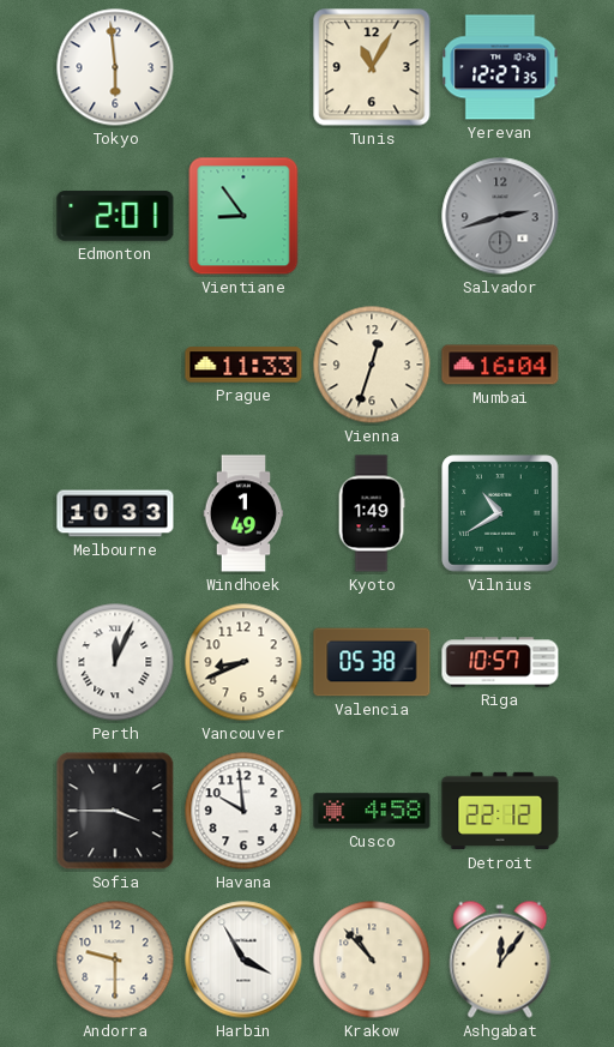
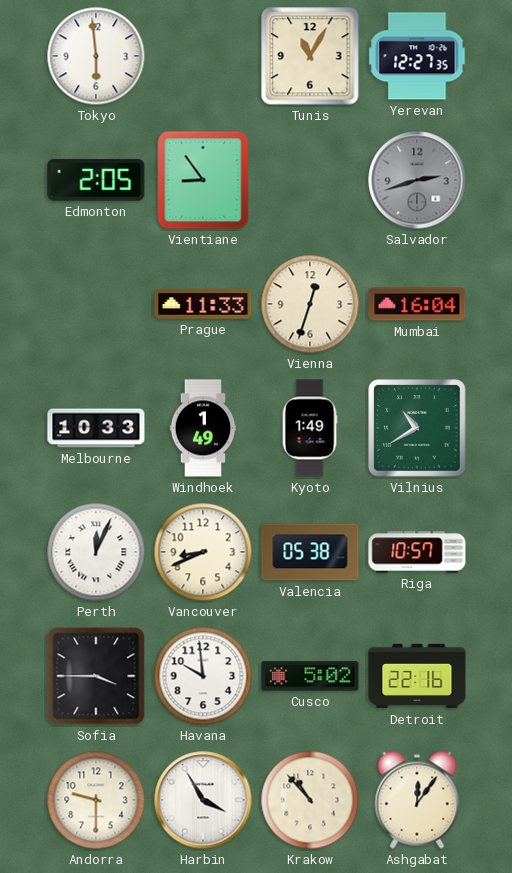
Edmonton: 2:01 -> 2:05
Cusco: 4:58 -> 5:02
Detroit: 22:12 -> 22:16
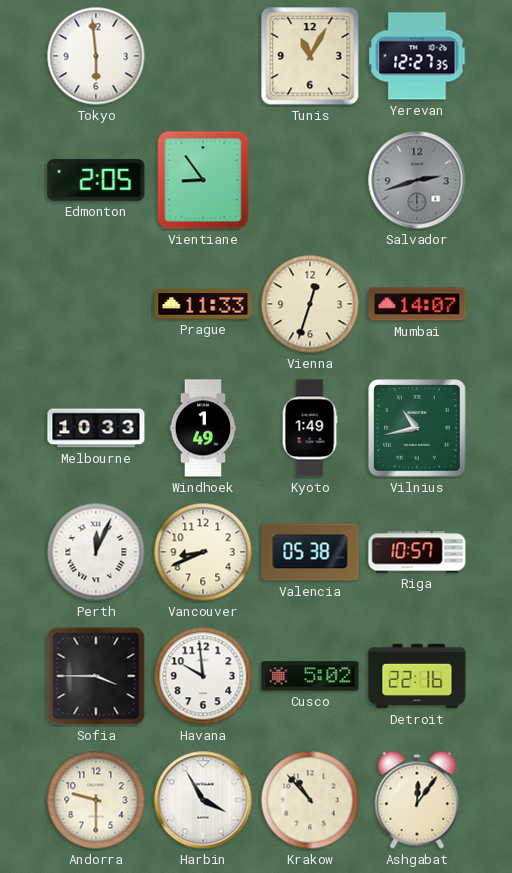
Mumbai: 16:04 -> 14:07
Vilnius: 10:40 -> 10:43
